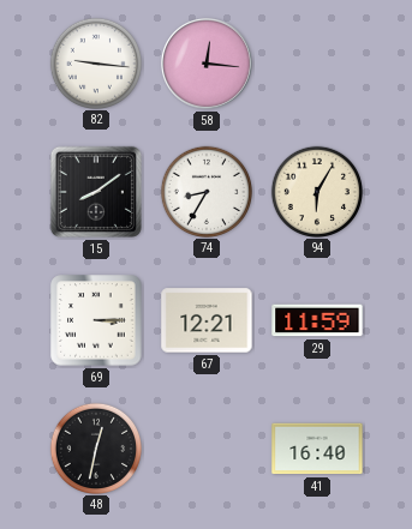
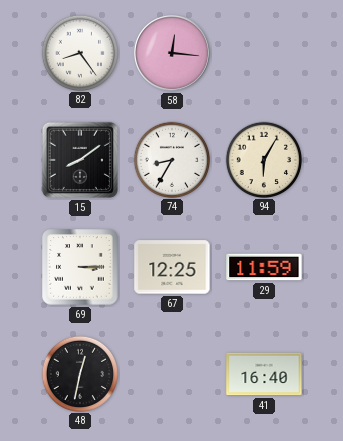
82: 9:16 -> 8:24
67: 12:21 -> 12:25
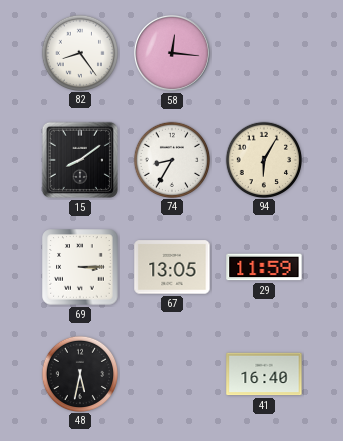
67: 12:25 -> 13:05
48: 12:32 -> 5:32
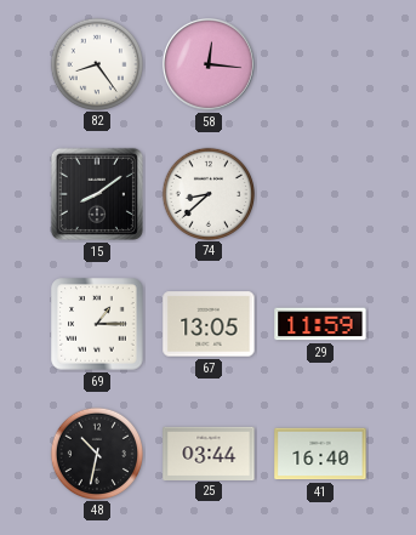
74: 8:35 -> 8:38
94: 6:05 -> none
69: 3:15 -> 1:15
48: 5:32 -> 10:32
25: none -> 03:44
